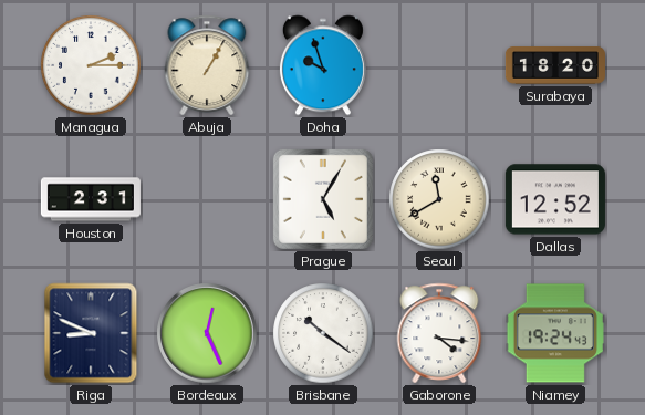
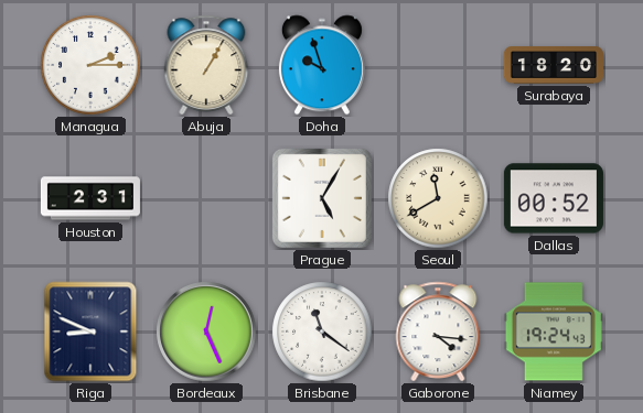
Dallas: 12:52 -> 00:52
Brisbane: 10:21 -> 11:21
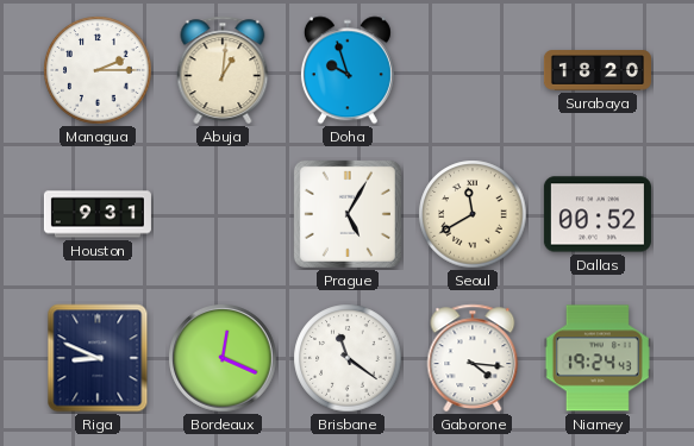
Abuja: 1:05 -> 1:01
Houston: 2:31 -> 9:31
Bordeaux: 12:26 -> 12:19
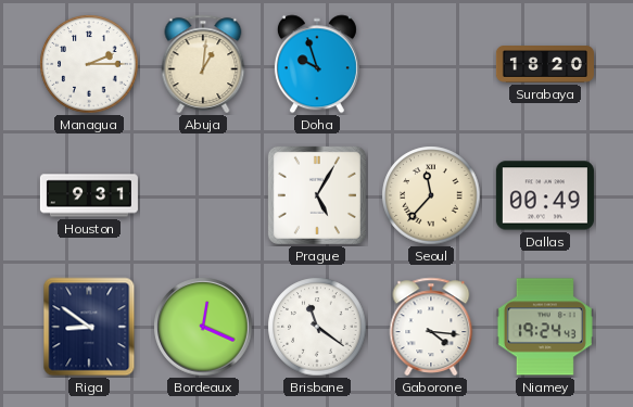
Seoul: 11:40 -> 11:37
Dallas: 00:52 -> 00:49
Riga: 8:49 -> 8:51
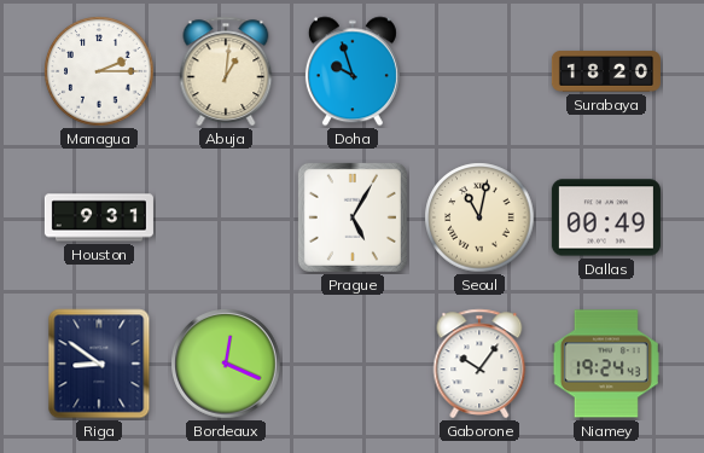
Seoul: 11:37 -> 11:02
Brisbane: 11:21 -> none
Gaborone: 4:16 -> 10:06
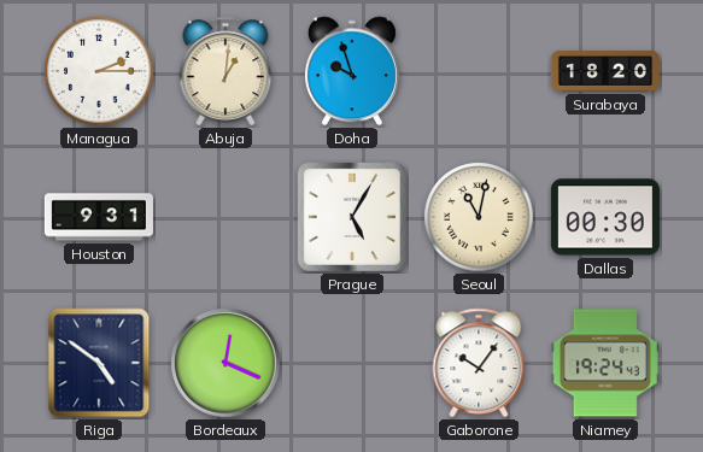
Dallas: 00:49 -> 00:30
Riga: 8:51 -> 4:51
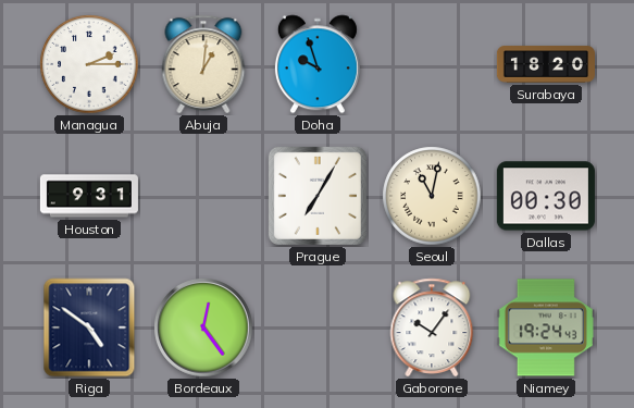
Prague: 5:05 -> 7:05
Bordeaux: 12:19 -> 12:24
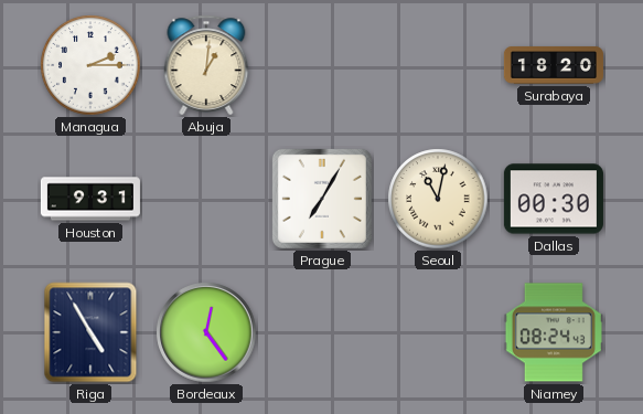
Doha: 9:57 -> none
Riga: 4:51 -> 4:55
Gaborone: 10:06 -> none
Niamey: 19:24 -> 08:24
